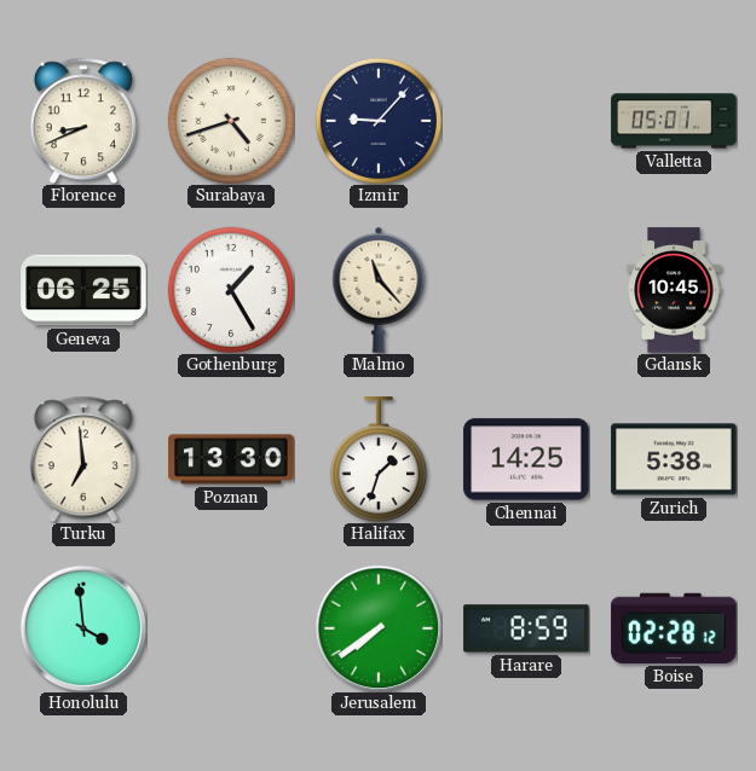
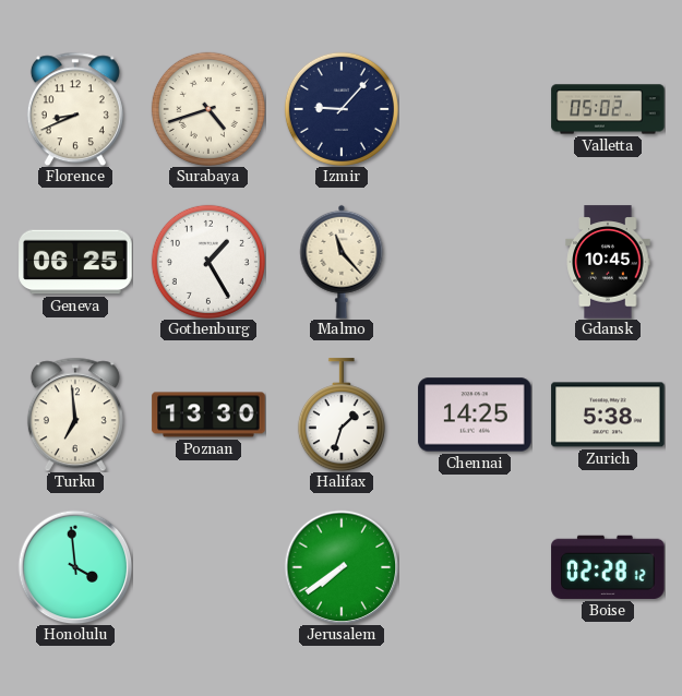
Valletta: 05:01 -> 05:02
Harare: 8:59 -> none
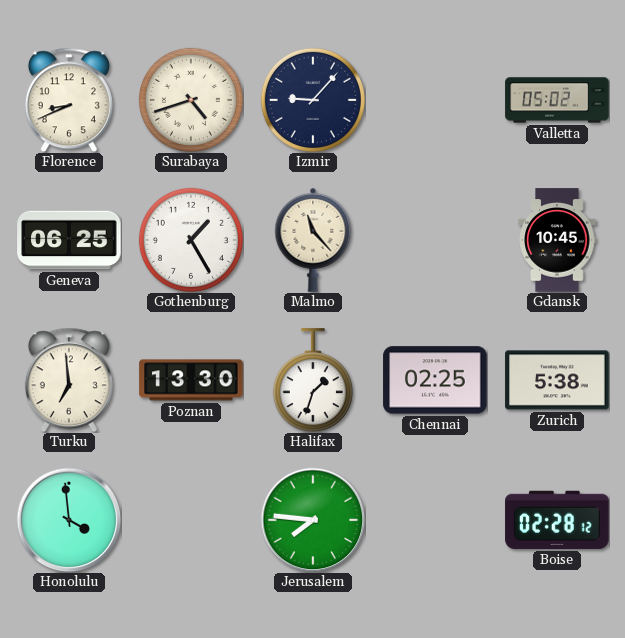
Chennai: 14:25 -> 02:25
Jerusalem: 7:39 -> 7:46
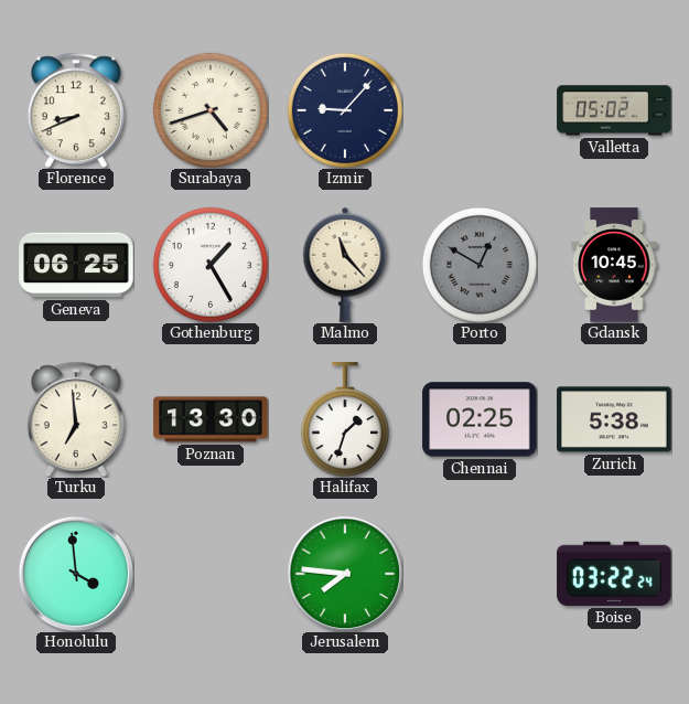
Porto: none -> 12:50
Boise: 02:28 -> 03:22
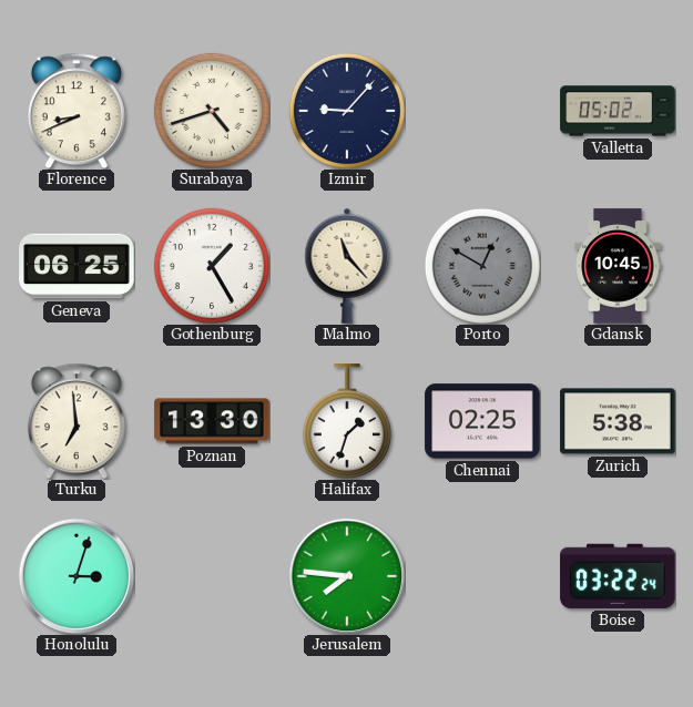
Honolulu: 3:59 -> 3:03
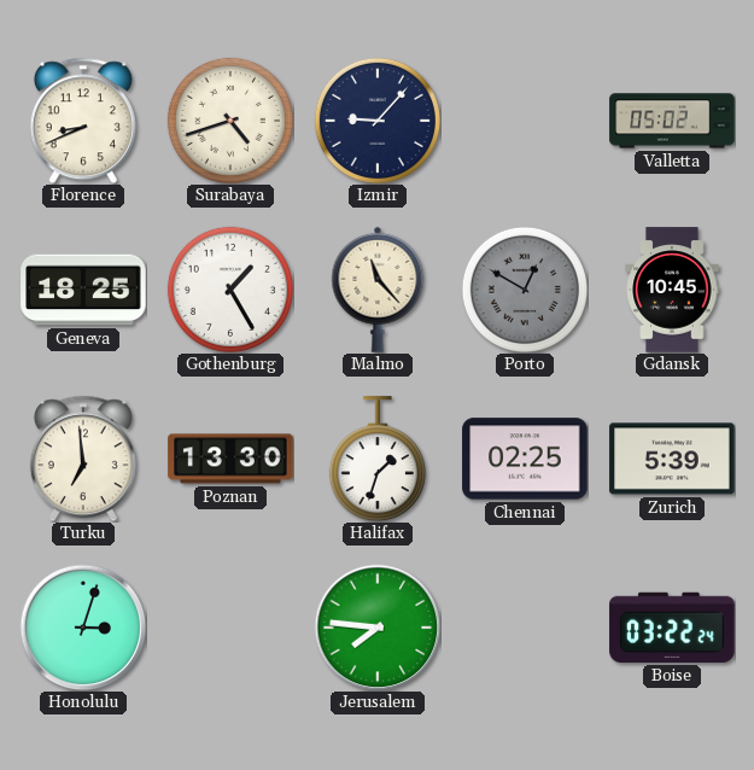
Geneva: 06:25 -> 18:25
Zurich: 5:38 -> 5:39
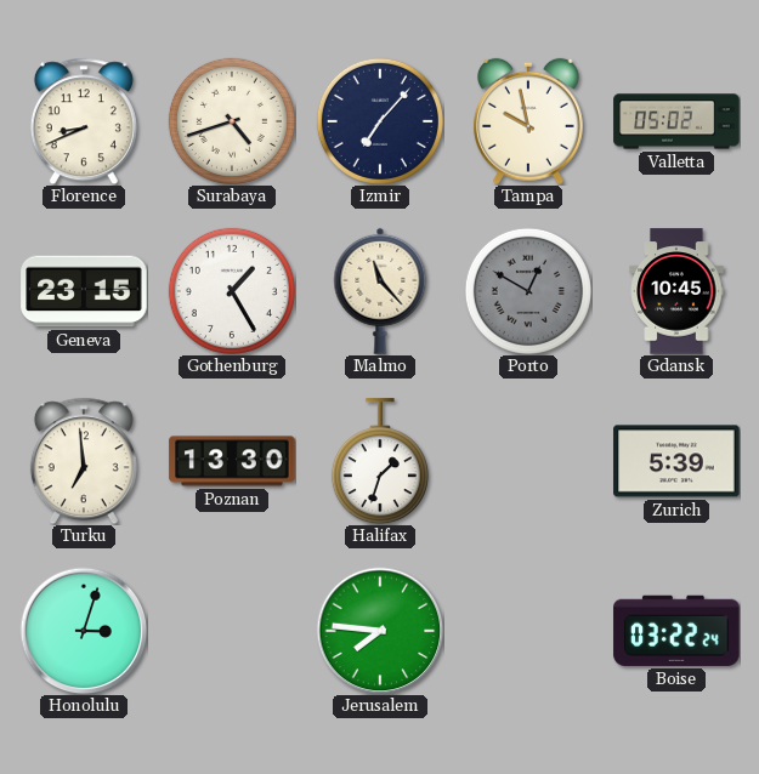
Izmir: 9:07 -> 7:07
Tampa: none -> 9:58
Geneva: 18:25 -> 23:15
Chennai: 02:25 -> none
